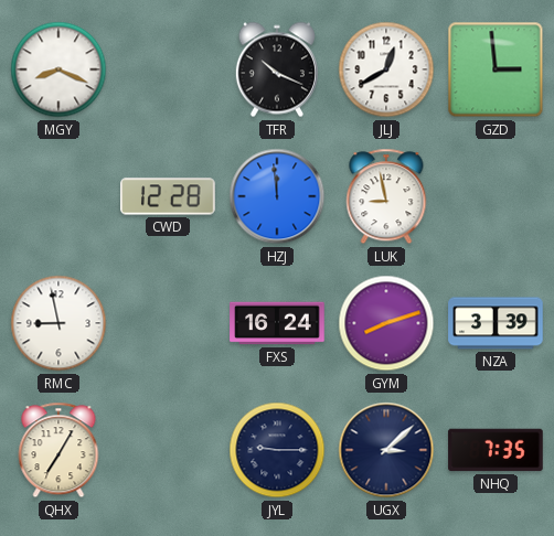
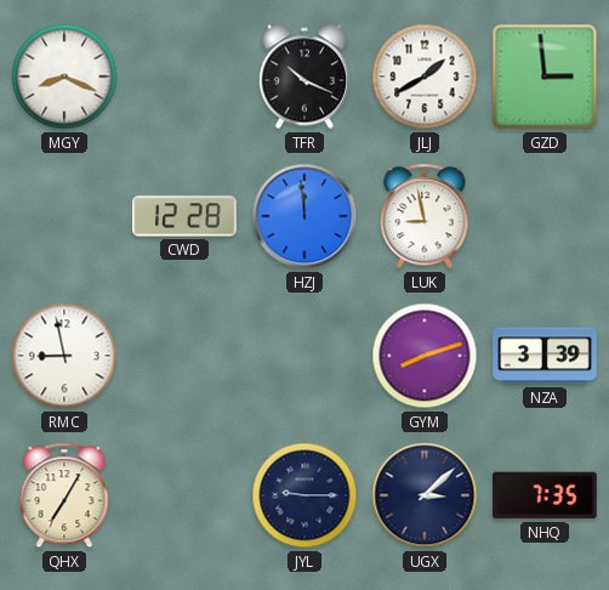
JLJ: 12:40 -> 1:40
FXS: 16:24 -> none
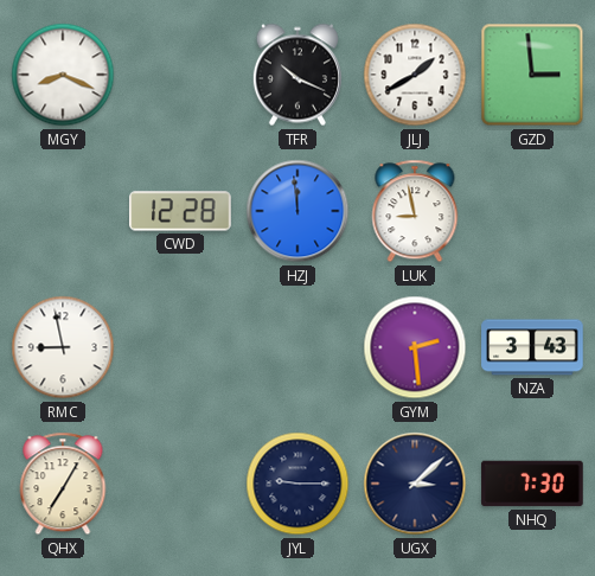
GYM: 8:12 -> 2:29
NZA: 3:39 -> 3:43
NHQ: 7:35 -> 7:30
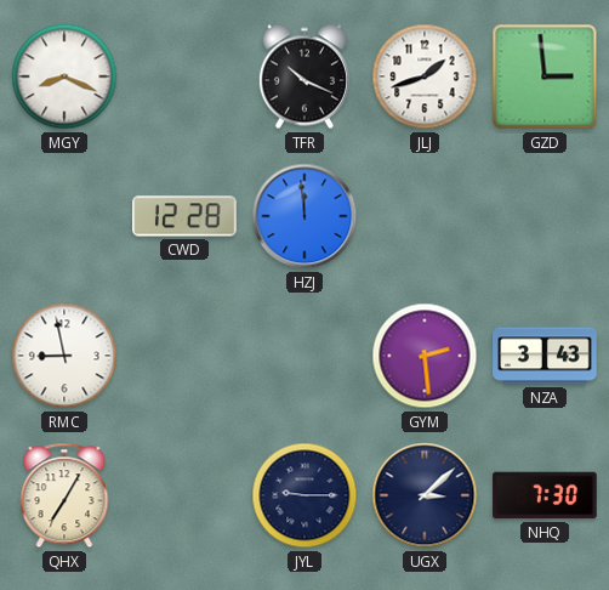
JLJ: 1:40 -> 1:42
LUK: 8:58 -> none
